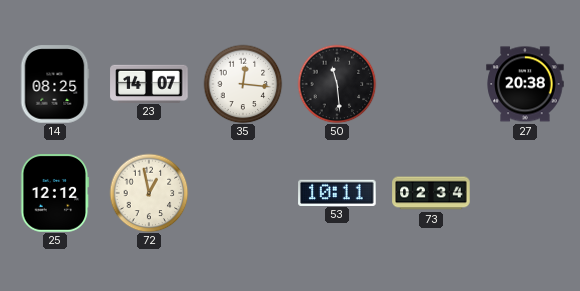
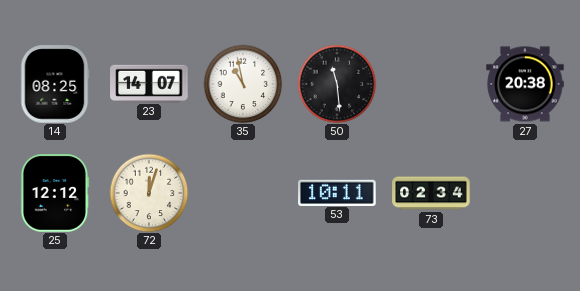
35: 12:16 -> 10:58
72: 12:58 -> 12:03
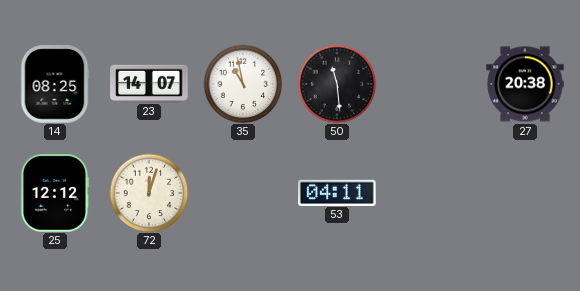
53: 10:11 -> 04:11
73: 02:34 -> none
